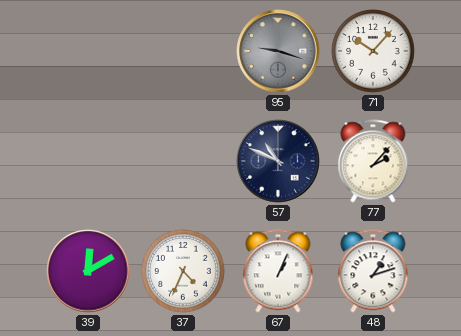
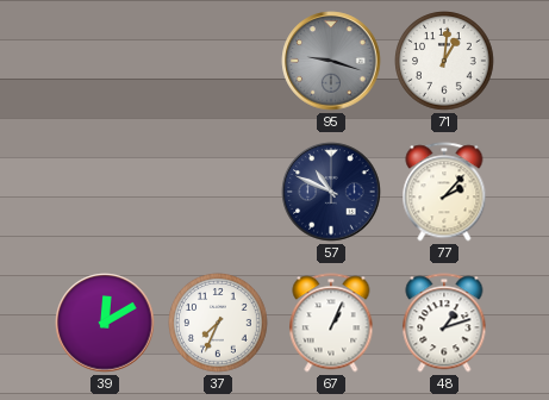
71: 10:07 -> 1:01
37: 4:34 -> 7:34
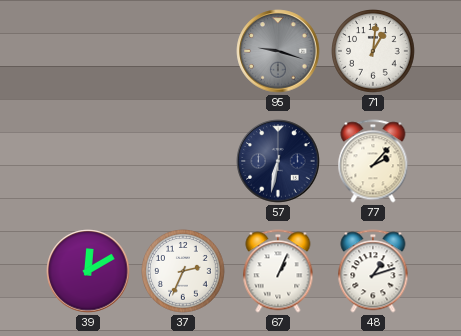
57: 10:49 -> 6:32
37: 7:34 -> 2:34
